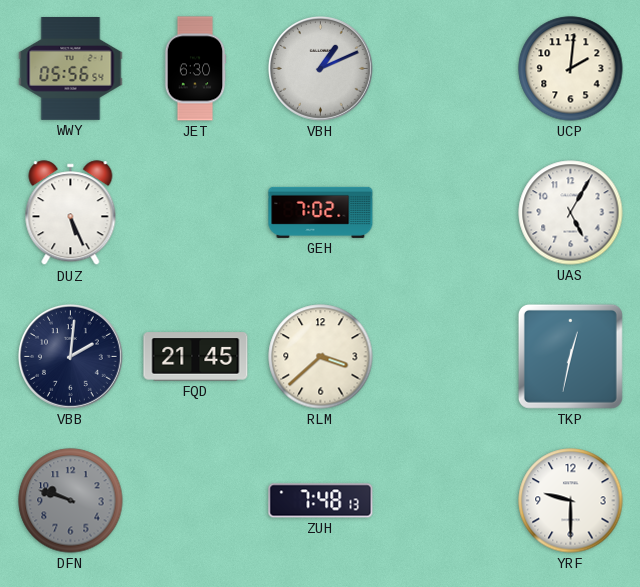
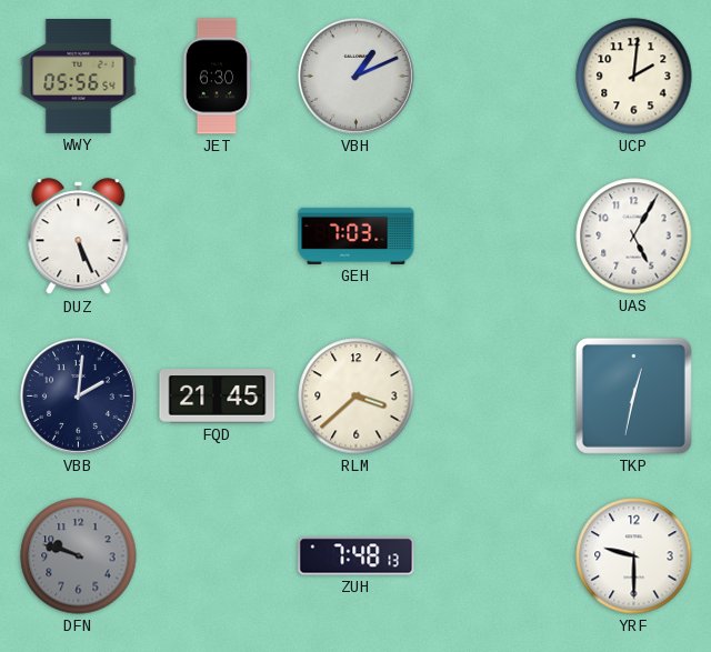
GEH: 7:02 -> 7:03
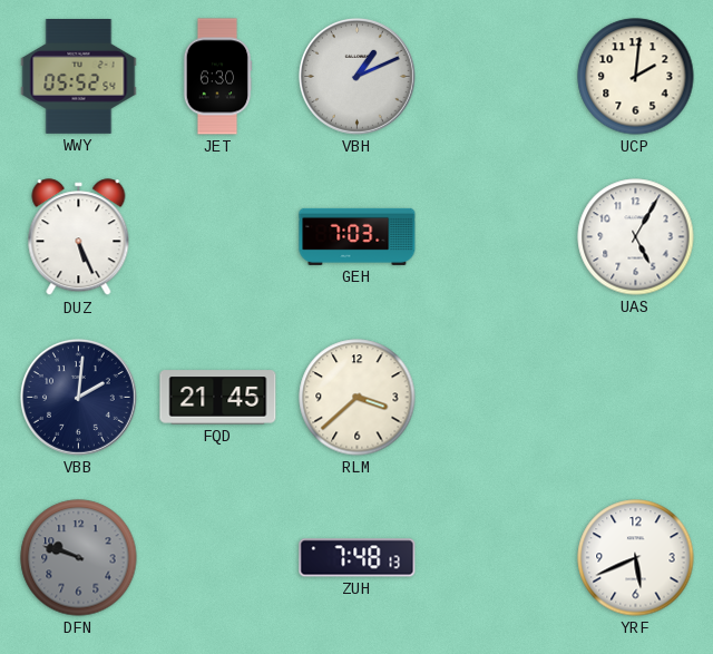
WWY: 05:56 -> 05:52
TKP: 12:32 -> none
YRF: 9:30 -> 5:41
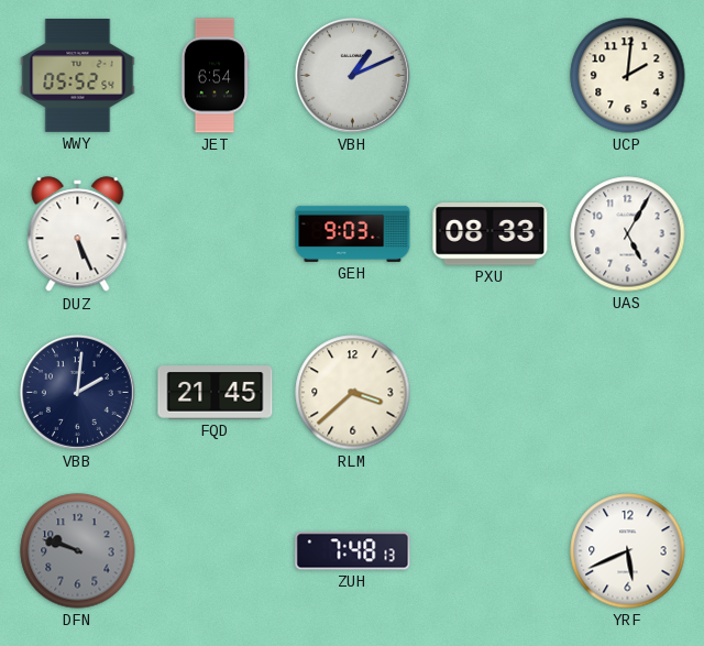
JET: 6:30 -> 6:54
GEH: 7:03 -> 9:03
PXU: none -> 08:33
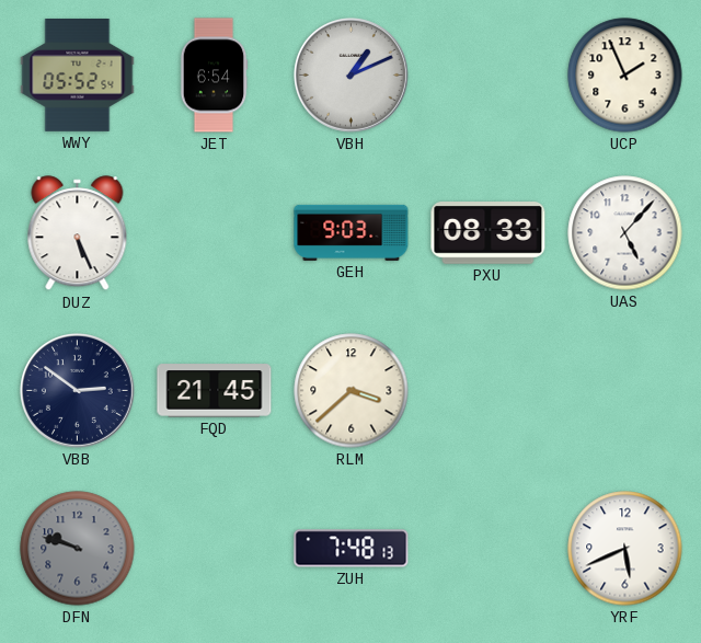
UCP: 2:01 -> 1:56
UAS: 5:05 -> 5:07
VBB: 2:01 -> 2:51
